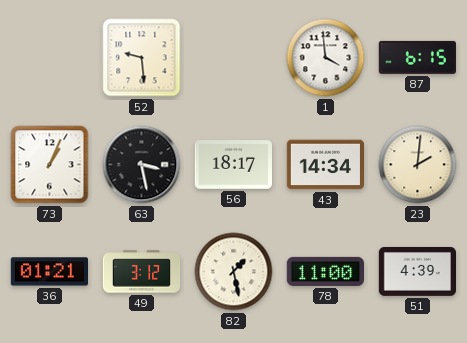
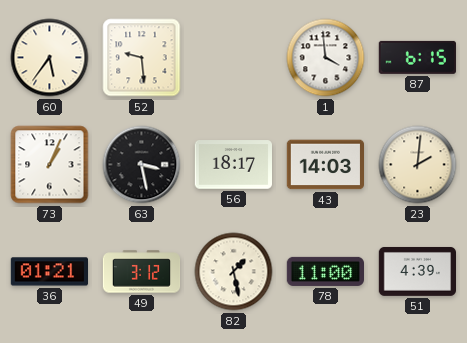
60: none -> 5:36
43: 14:34 -> 14:03
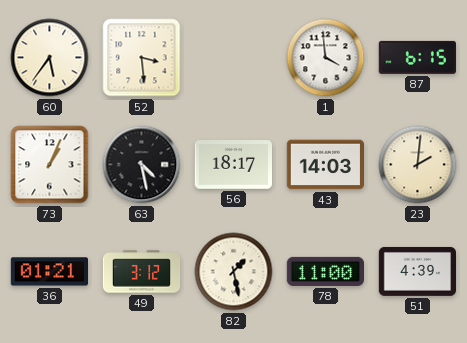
52: 9:29 -> 3:29
63: 3:28 -> 4:28
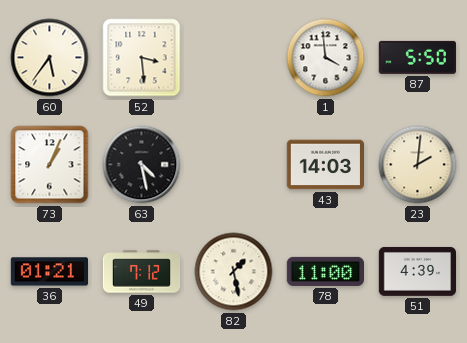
87: 6:15 -> 5:50
56: 18:17 -> none
49: 3:12 -> 7:12
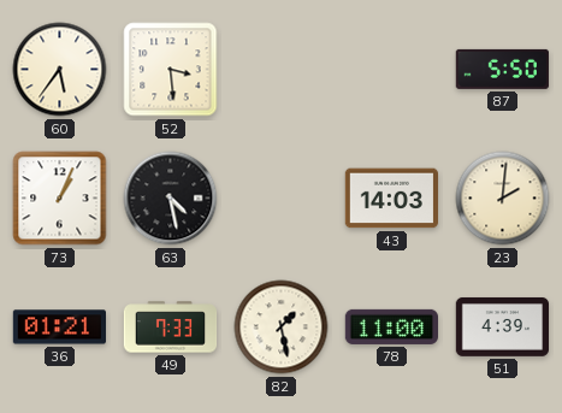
1: 3:59 -> none
49: 7:12 -> 7:33
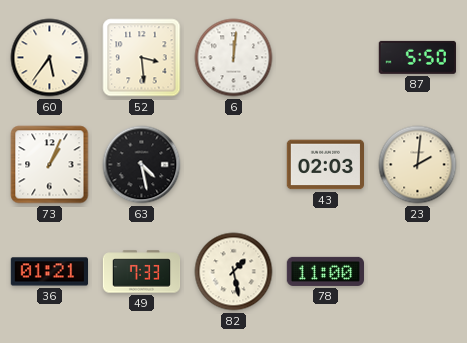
6: none -> 12:01
43: 14:03 -> 02:03
51: 4:39 -> none
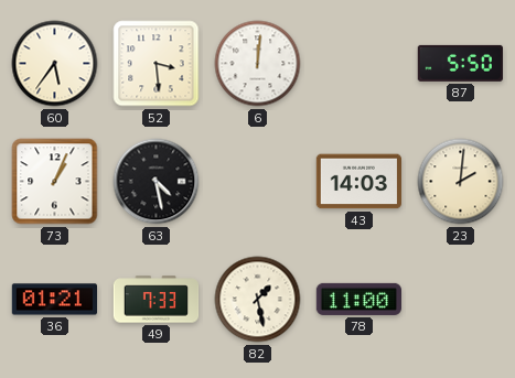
43: 02:03 -> 14:03
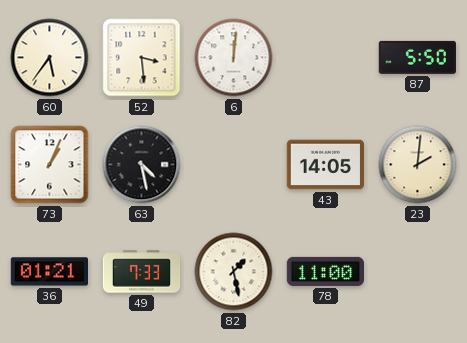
43: 14:03 -> 14:05
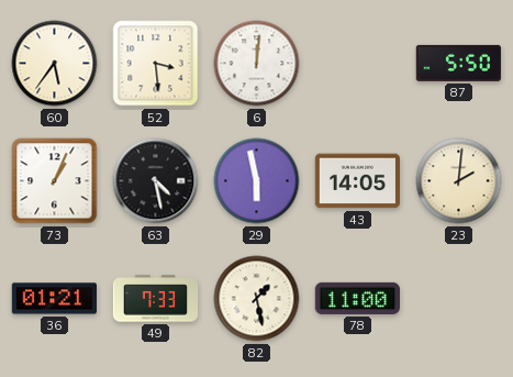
29: none -> 5:58
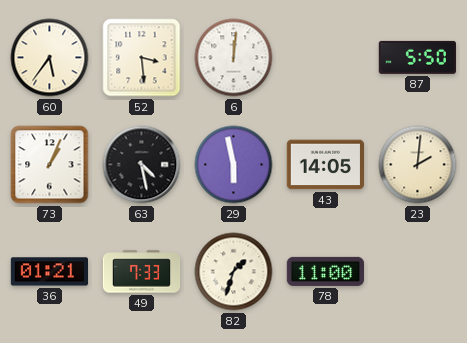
82: 1:28 -> 1:33
